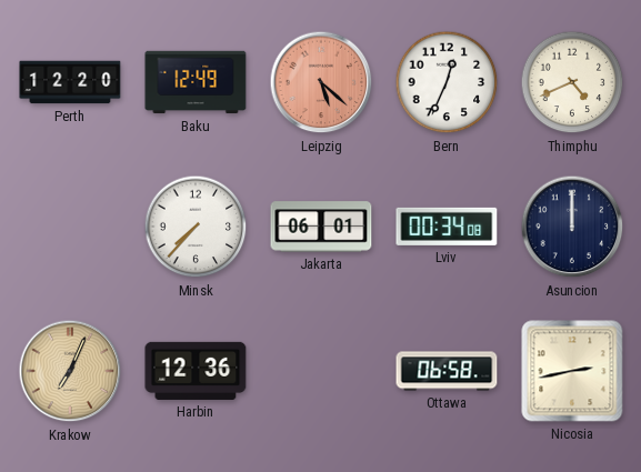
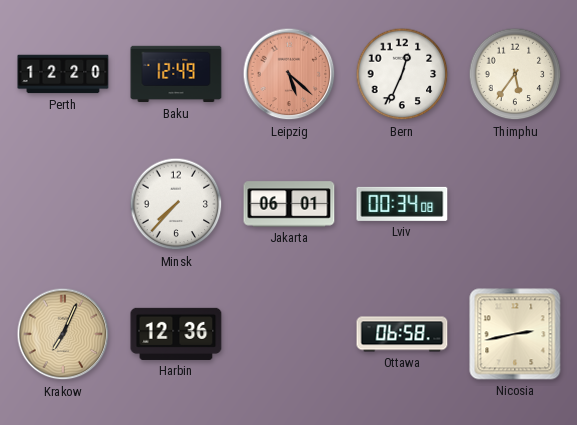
Thimphu: 4:41 -> 5:36
Asuncion: 12:00 -> none
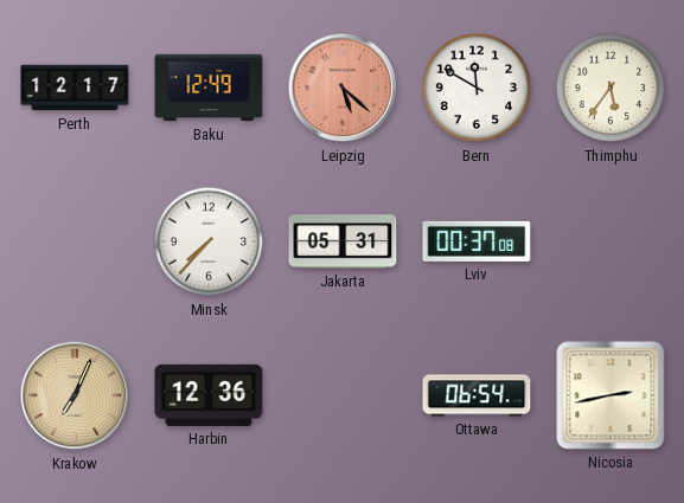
Perth: 12:20 -> 12:17
Bern: 12:34 -> 11:50
Jakarta: 06:01 -> 05:31
Lviv: 00:34 -> 00:37
Ottawa: 06:58 -> 06:54
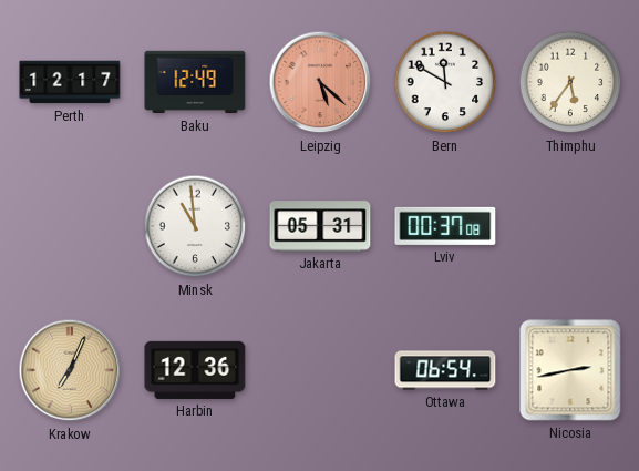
Minsk: 7:37 -> 10:59
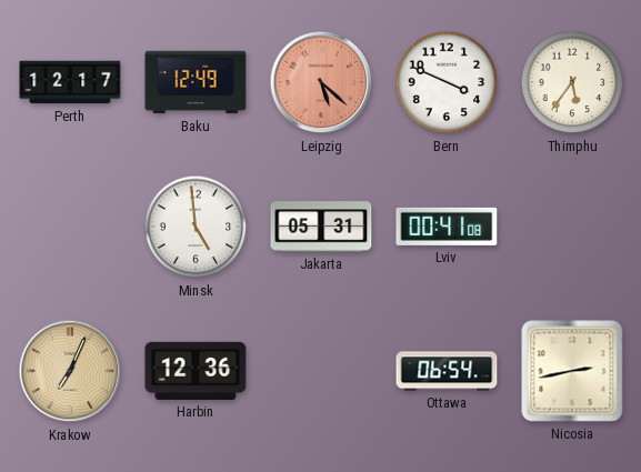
Bern: 11:50 -> 3:49
Minsk: 10:59 -> 4:59
Lviv: 00:37 -> 00:41
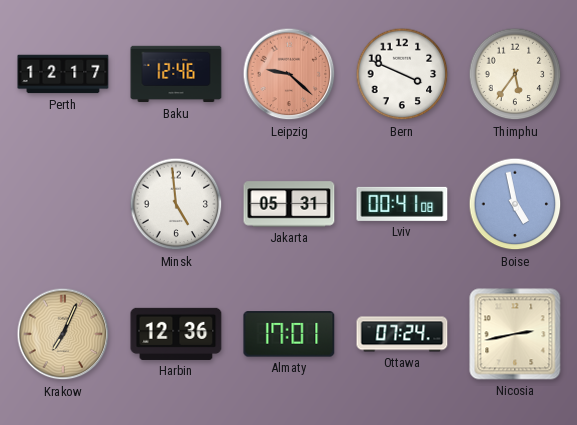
Baku: 12:49 -> 12:46
Leipzig: 5:22 -> 9:22
Boise: none -> 4:58
Almaty: none -> 17:01
Ottawa: 06:54 -> 07:24
